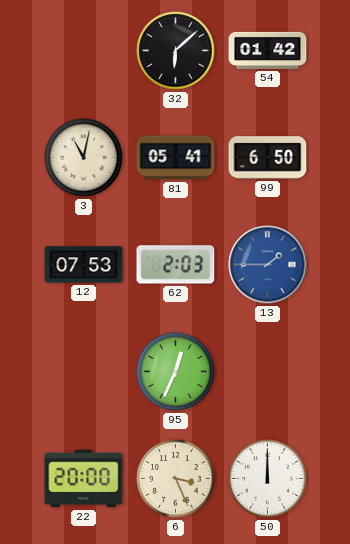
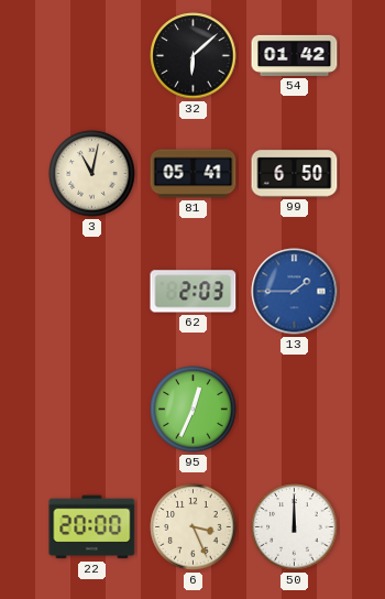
12: 07:53 -> none
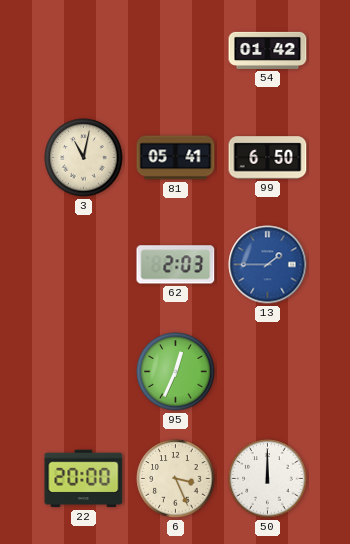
32: 6:08 -> none
